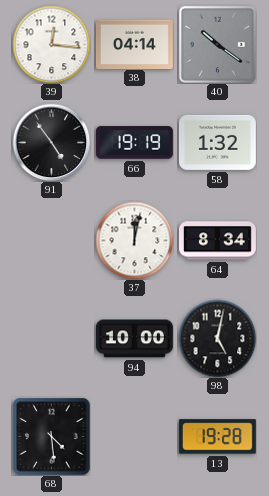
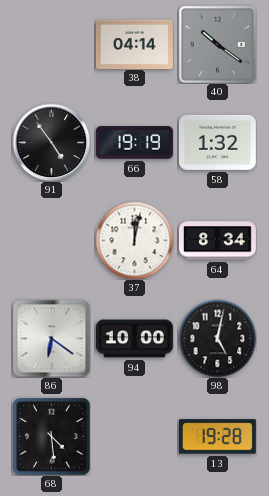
39: 12:16 -> none
86: none -> 6:21
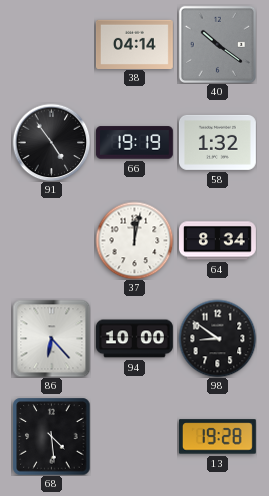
86: 6:21 -> 6:23
98: 5:02 -> 8:51
